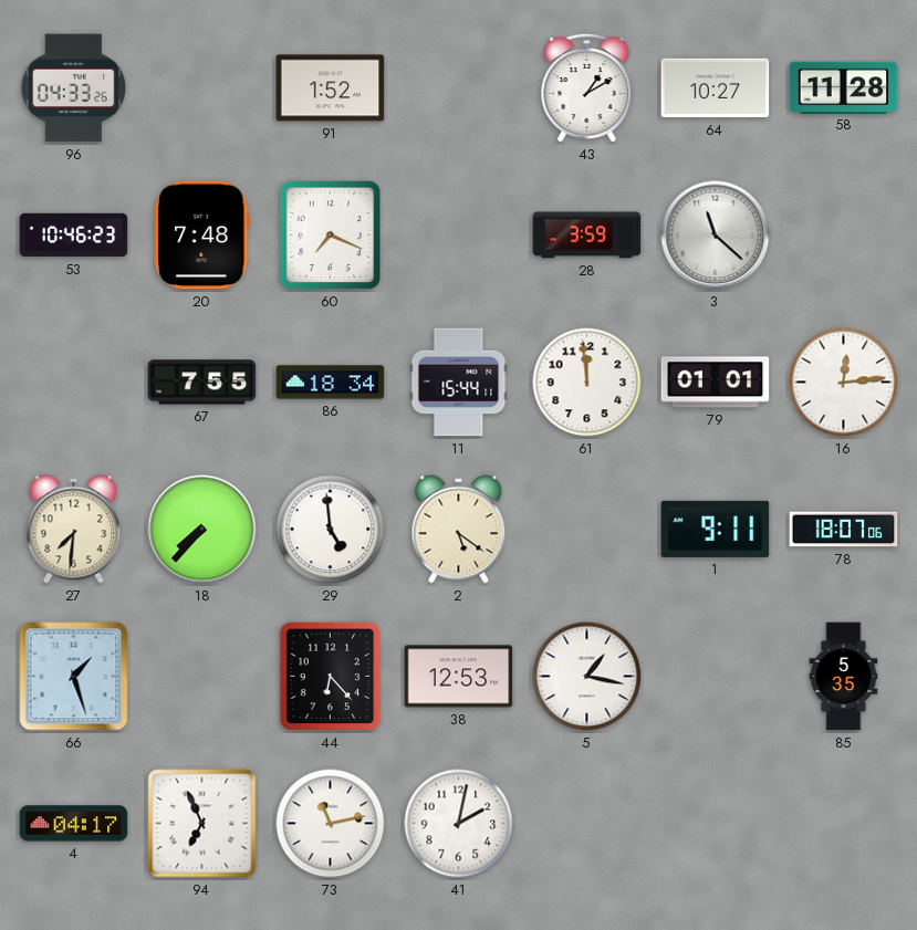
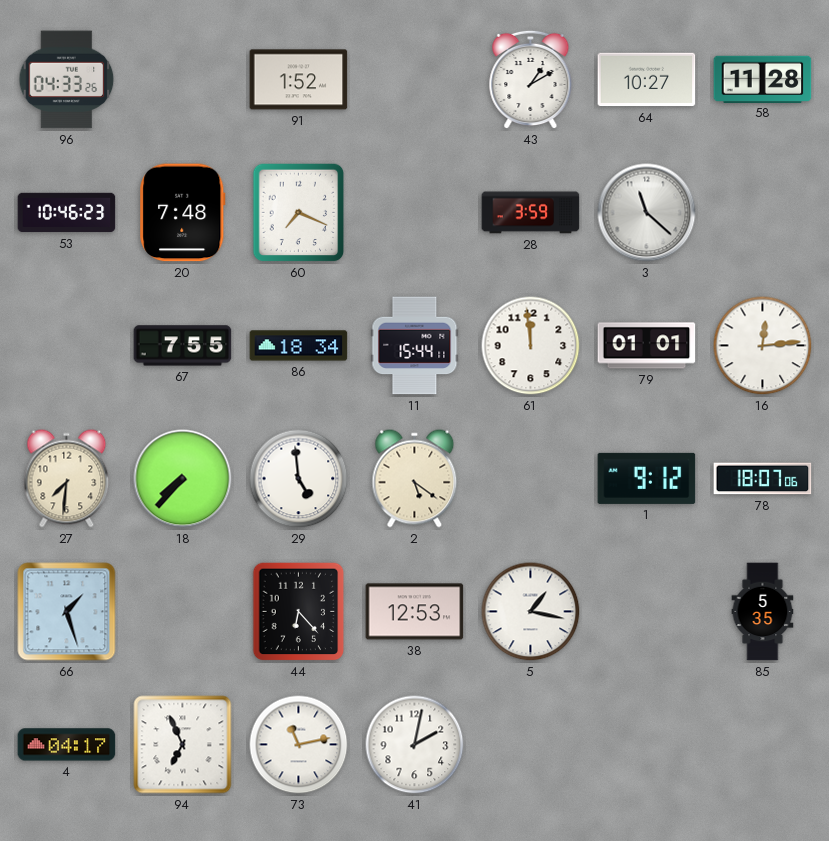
1: 9:11 -> 9:12
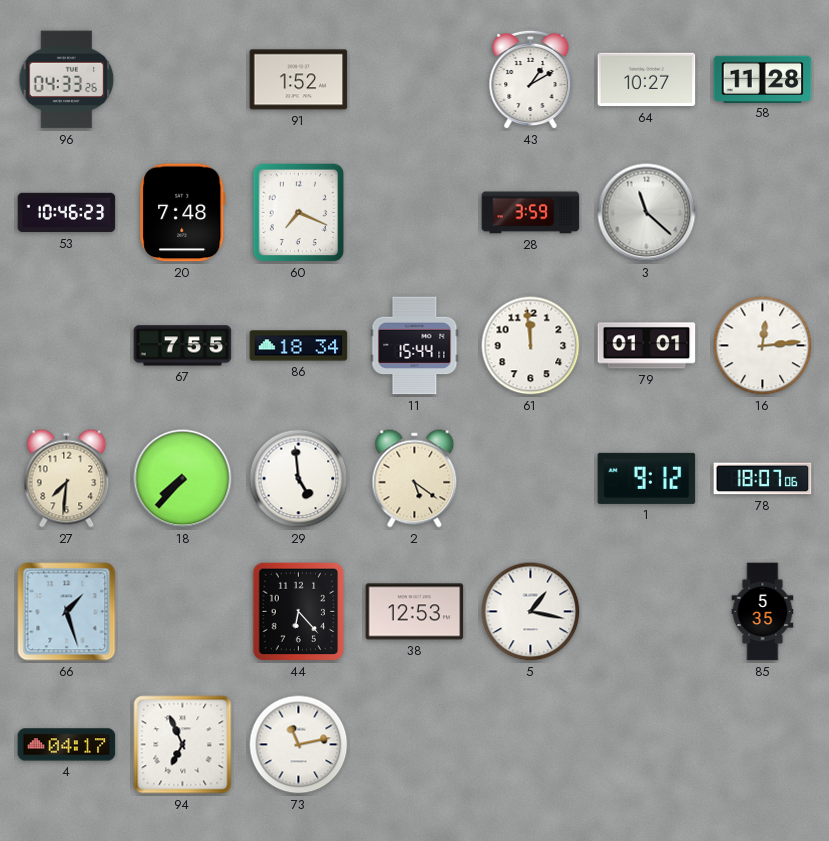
41: 2:02 -> none
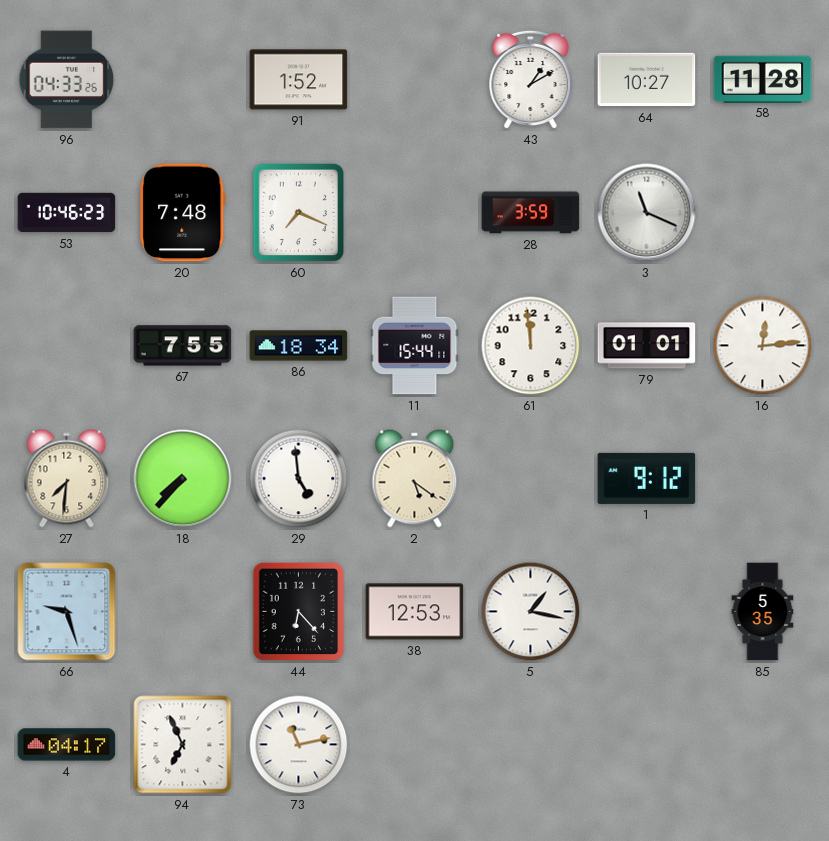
3: 11:22 -> 11:19
78: 18:07 -> none
66: 1:27 -> 9:27
